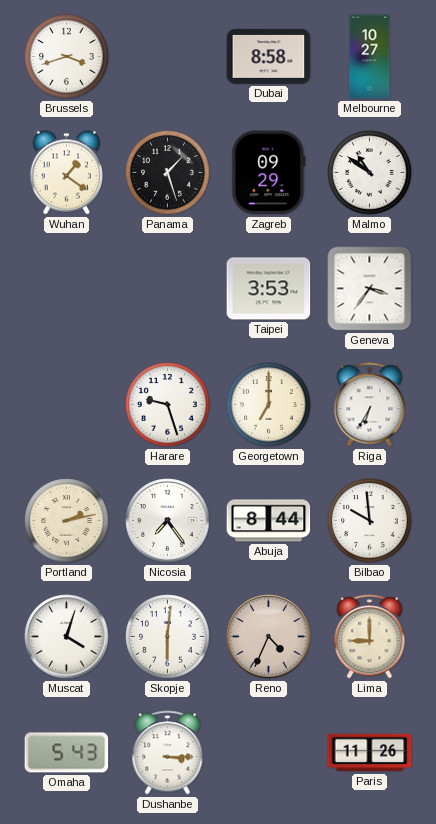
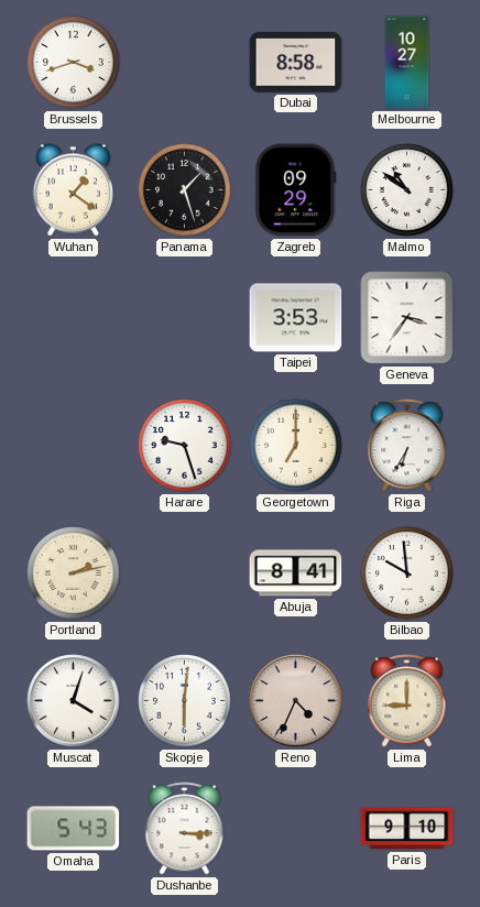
Nicosia: 7:24 -> none
Abuja: 8:44 -> 8:41
Paris: 11:26 -> 9:10
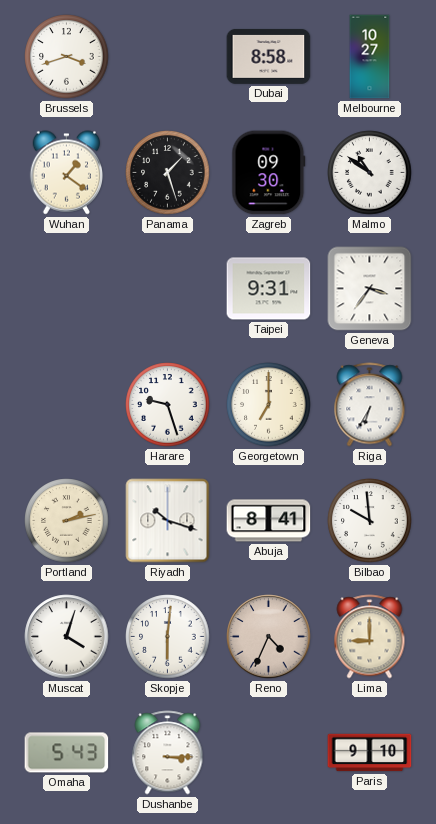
Zagreb: 09:29 -> 09:30
Taipei: 3:53 -> 9:31
Riyadh: none -> 10:18
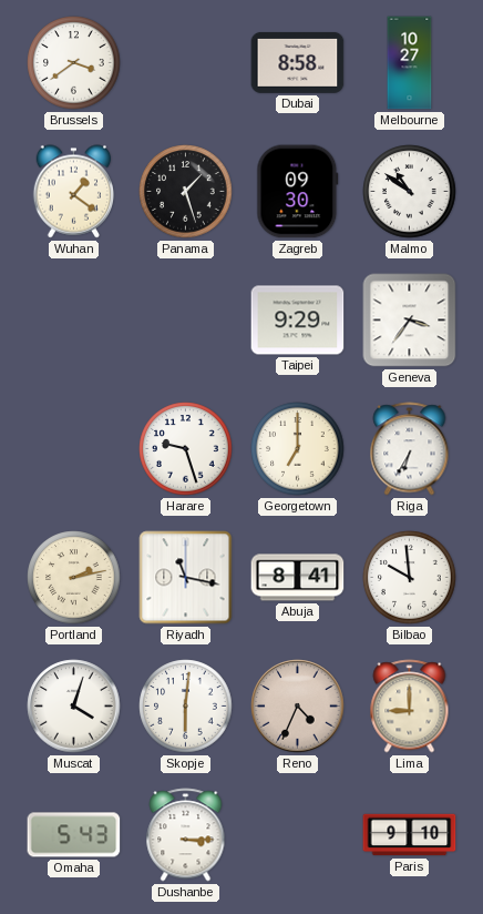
Brussels: 3:42 -> 3:39
Taipei: 9:31 -> 9:29
Riyadh: 10:18 -> 11:17
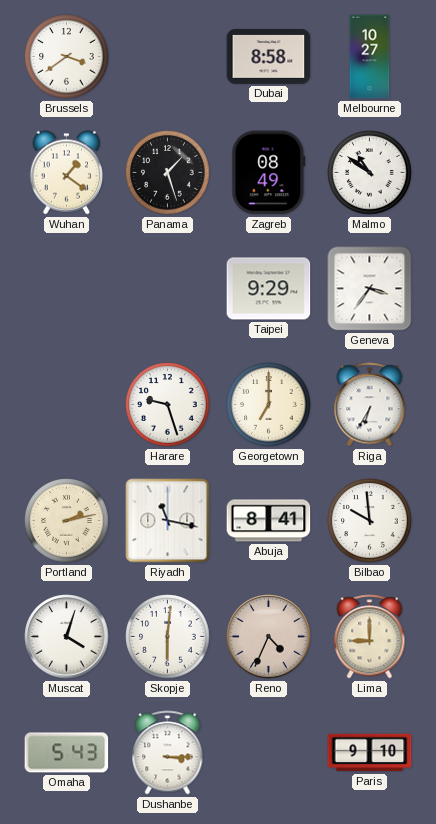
Zagreb: 09:30 -> 08:49
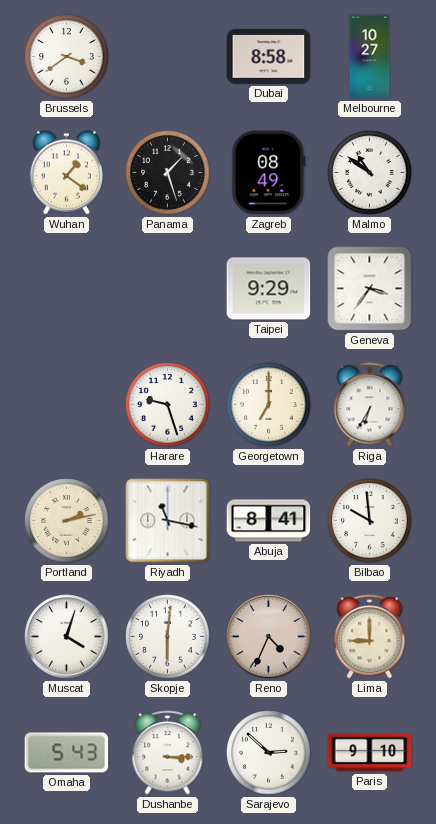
Sarajevo: none -> 2:52
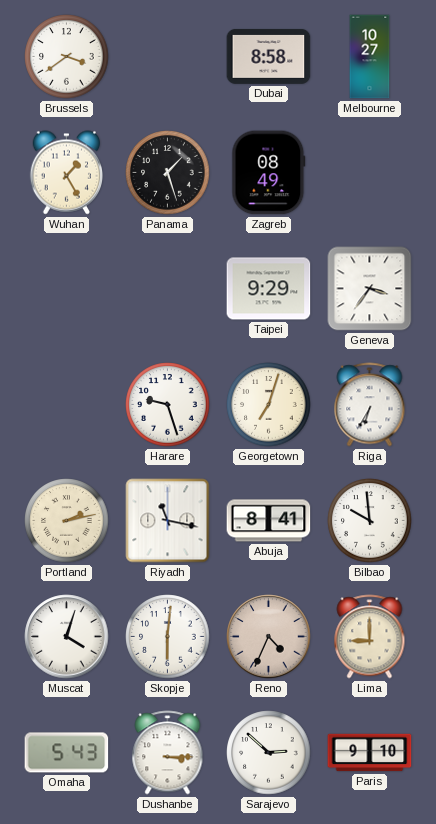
Wuhan: 1:21 -> 1:25
Malmo: 10:51 -> none
Georgetown: 7:00 -> 7:03
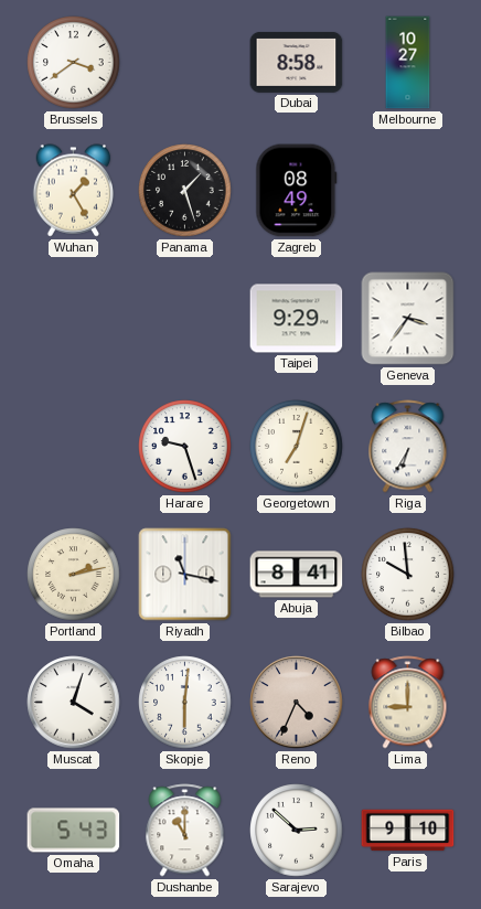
Dushanbe: 3:15 -> 11:00
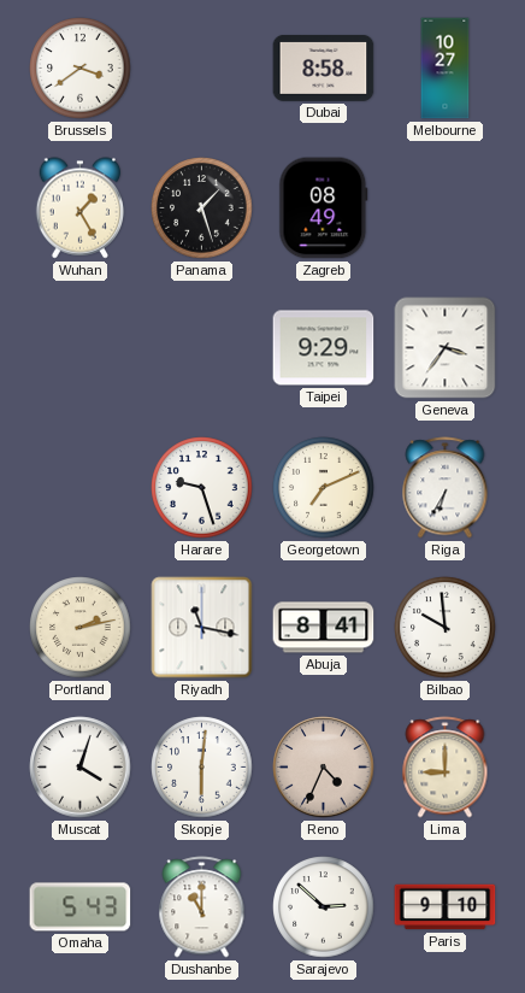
Georgetown: 7:03 -> 7:11
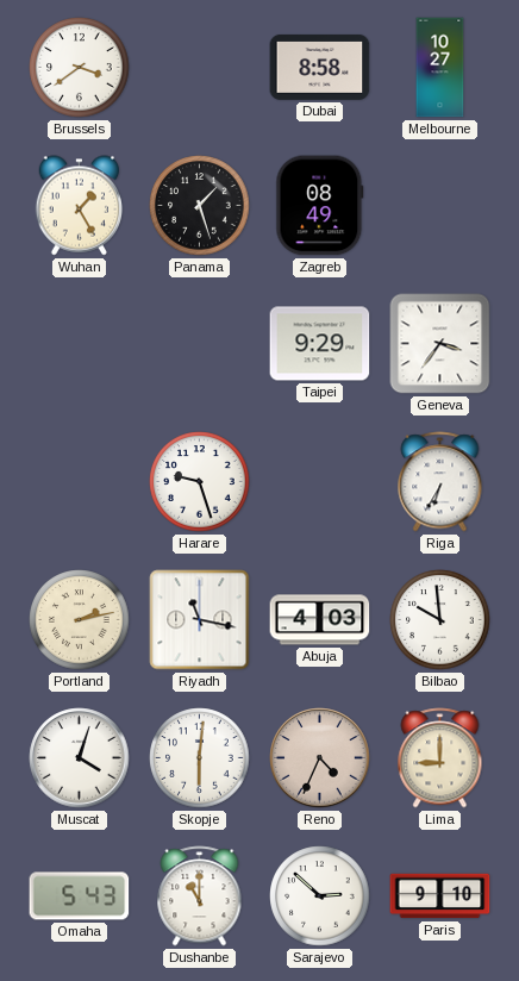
Georgetown: 7:11 -> none
Abuja: 8:41 -> 4:03
